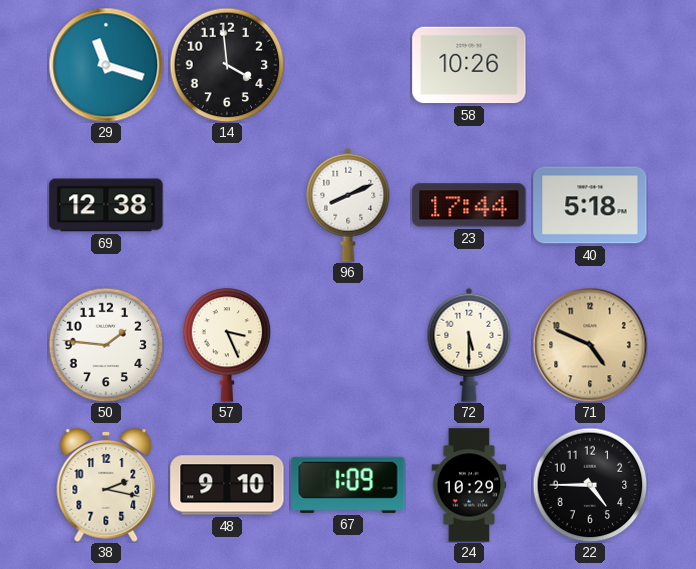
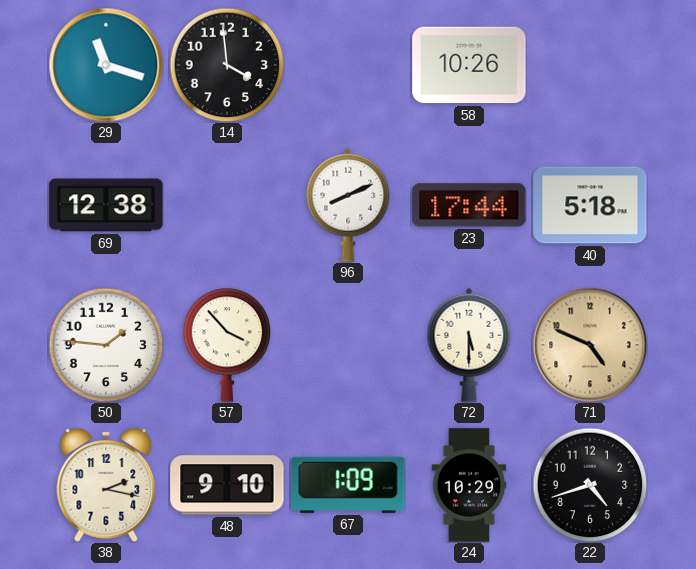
57: 3:26 -> 3:53
22: 4:45 -> 4:42
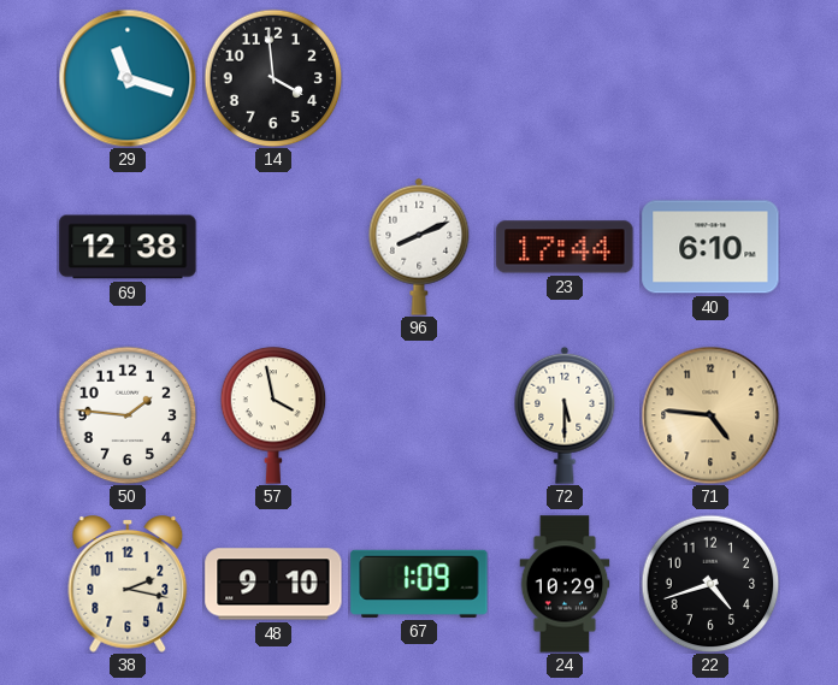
58: 10:26 -> none
40: 5:18 -> 6:10
57: 3:53 -> 3:58
71: 4:49 -> 4:46
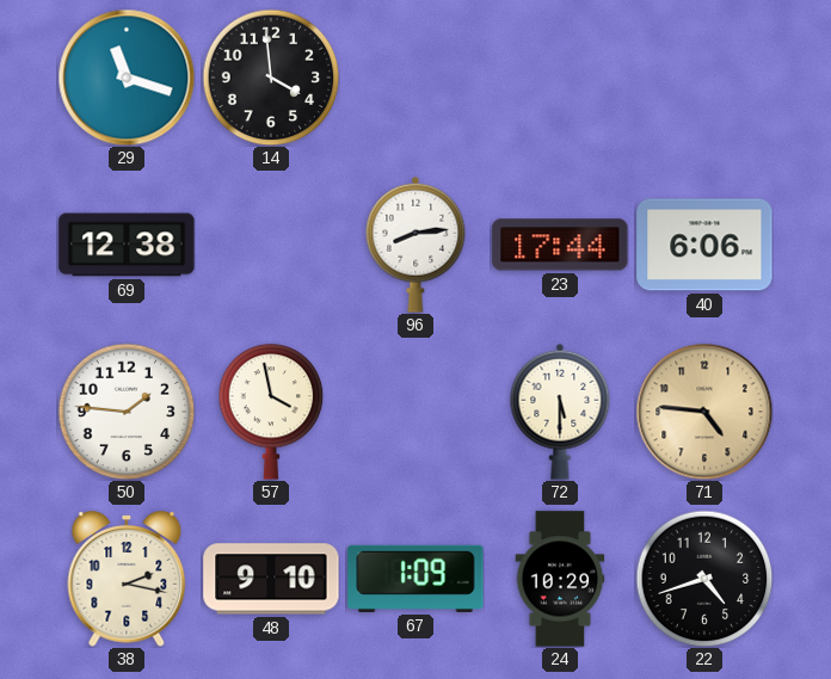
96: 8:11 -> 8:14
40: 6:10 -> 6:06
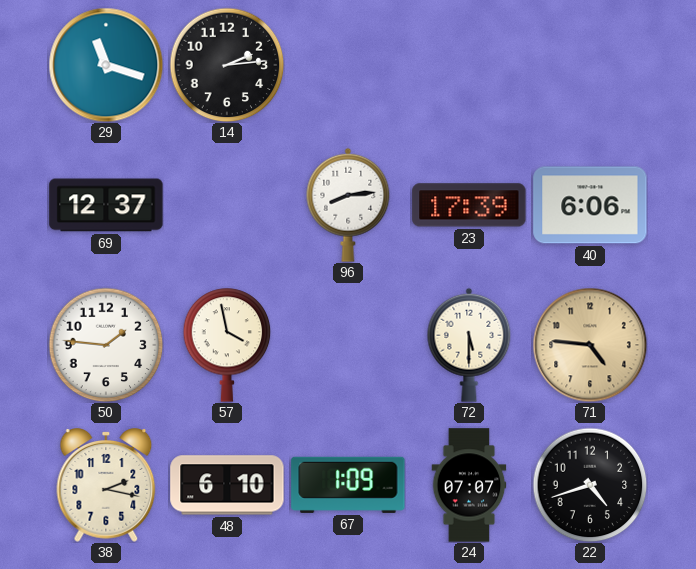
14: 3:59 -> 2:14
69: 12:38 -> 12:37
23: 17:44 -> 17:39
48: 9:10 -> 6:10
24: 10:29 -> 07:07
